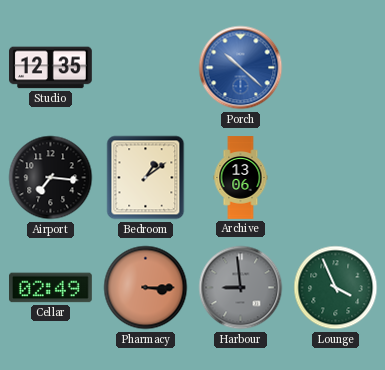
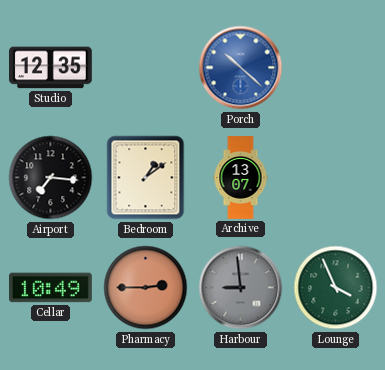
Archive: 13:06 -> 13:07
Cellar: 02:49 -> 10:49
Pharmacy: 3:15 -> 2:45
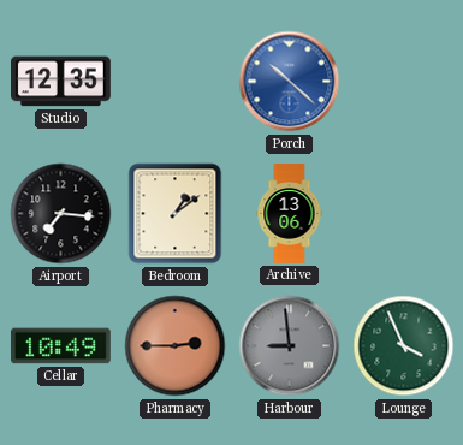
Archive: 13:07 -> 13:06
